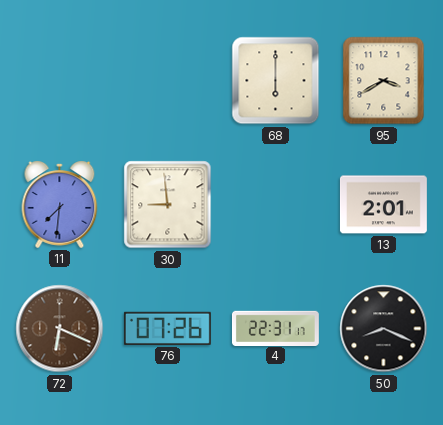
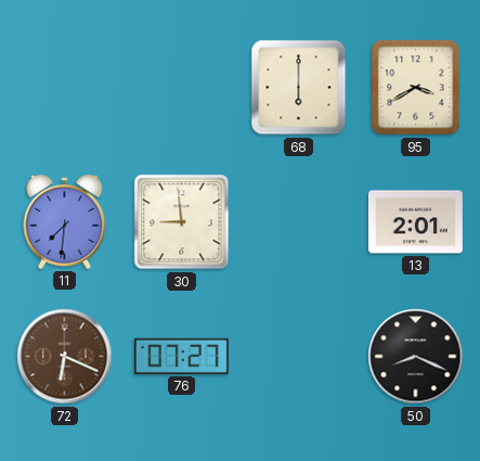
76: 07:26 -> 07:27
4: 22:31 -> none
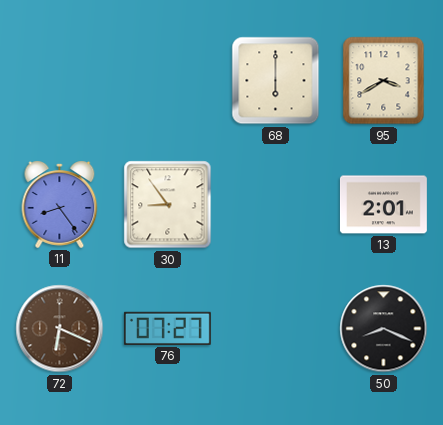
11: 7:31 -> 8:24
30: 8:59 -> 8:54
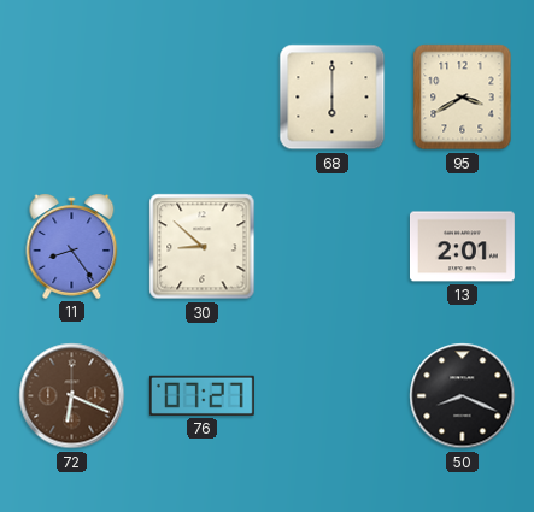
30: 8:54 -> 8:52
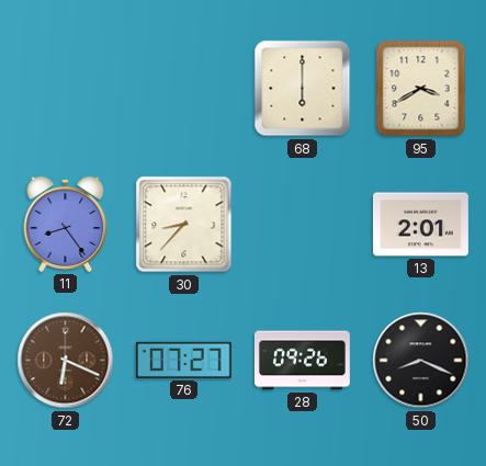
30: 8:52 -> 8:37
28: none -> 09:26
